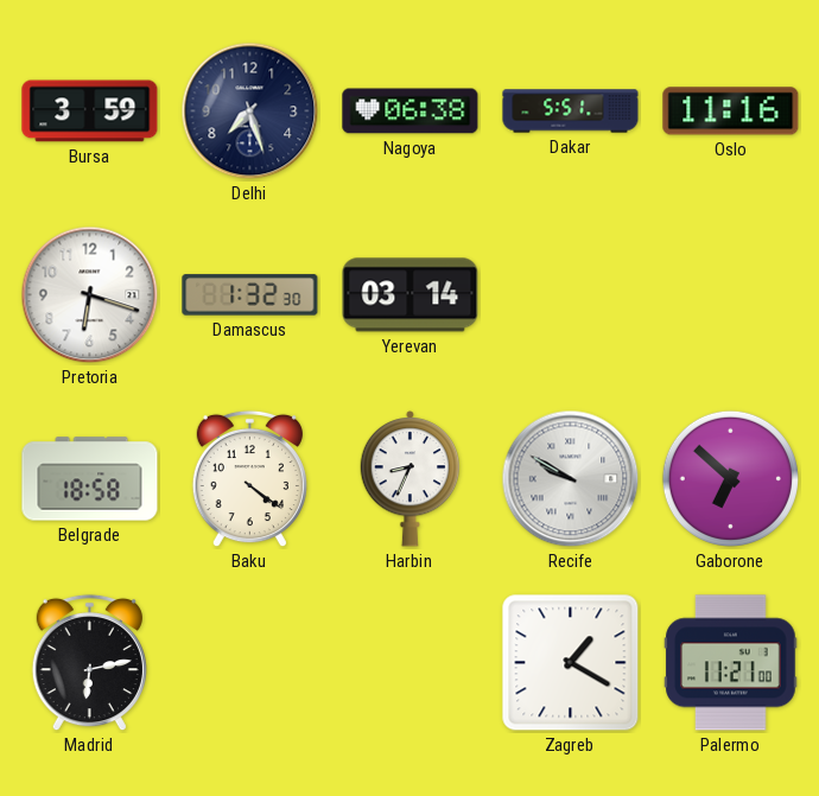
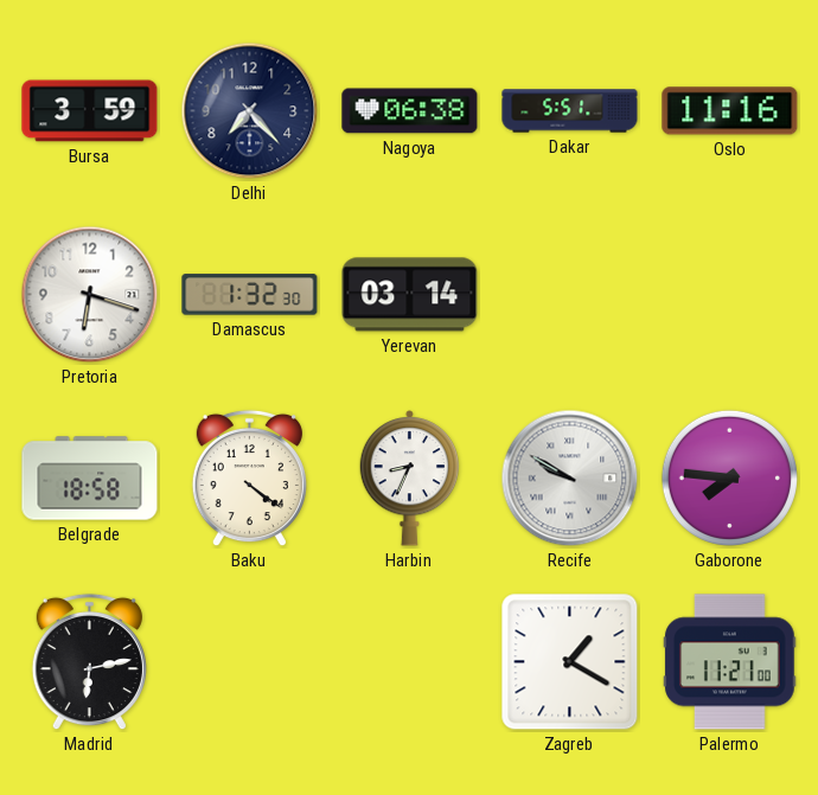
Delhi: 7:27 -> 7:23
Gaborone: 6:52 -> 7:46
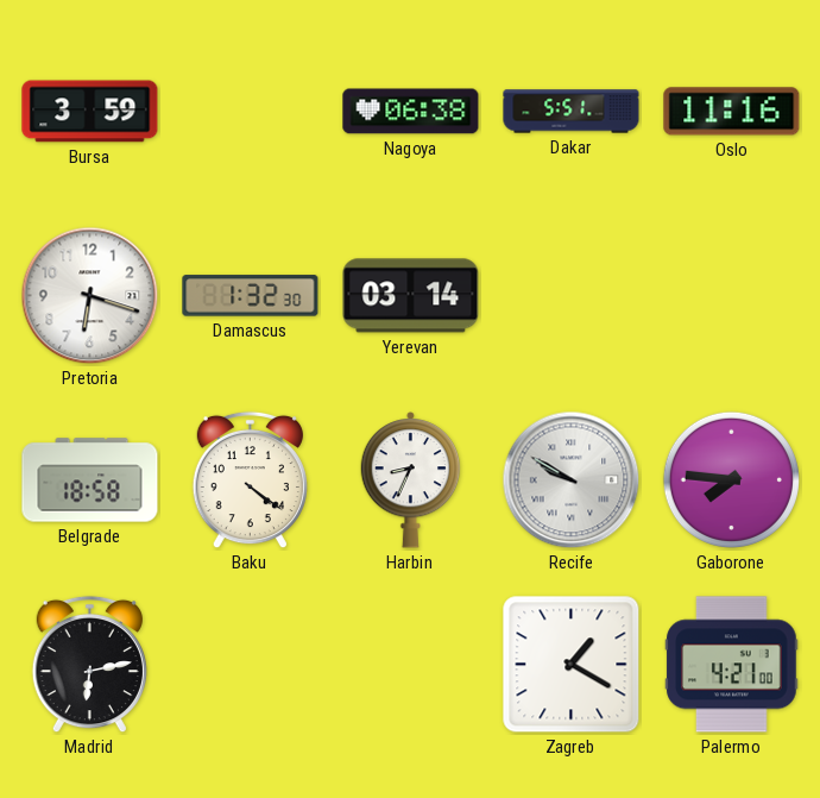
Delhi: 7:23 -> none
Palermo: 11:21 -> 4:21
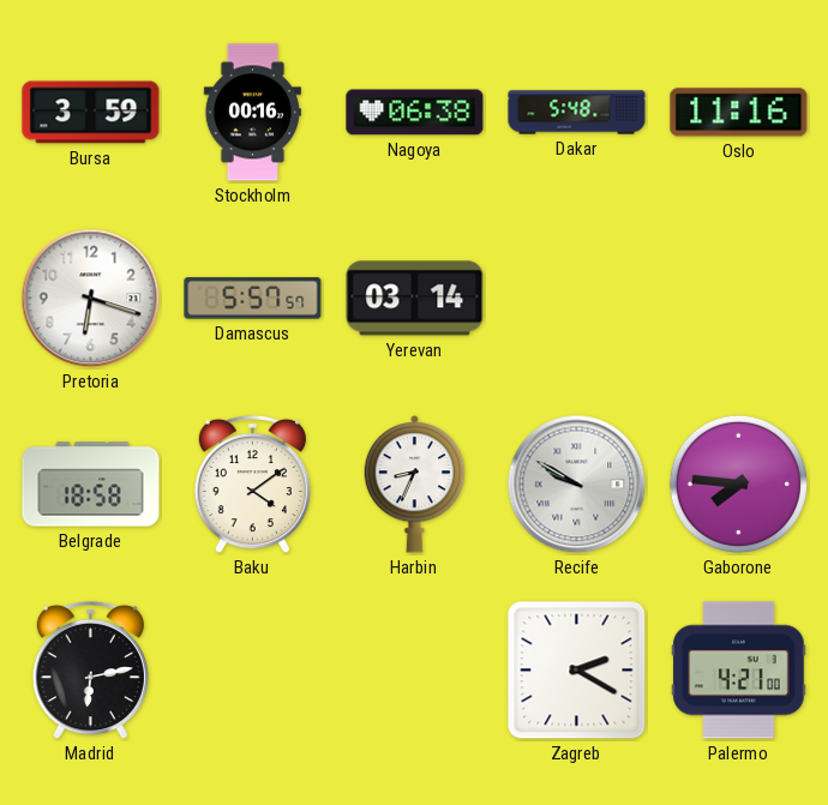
Stockholm: none -> 00:16
Dakar: 5:51 -> 5:48
Damascus: 1:32 -> 5:57
Baku: 4:21 -> 4:09
Zagreb: 1:20 -> 2:20
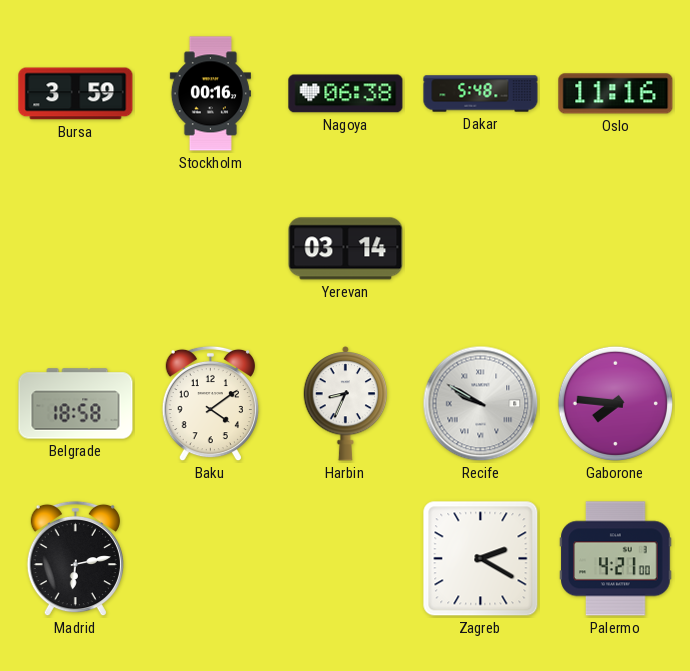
Pretoria: 6:18 -> none
Damascus: 5:57 -> none
